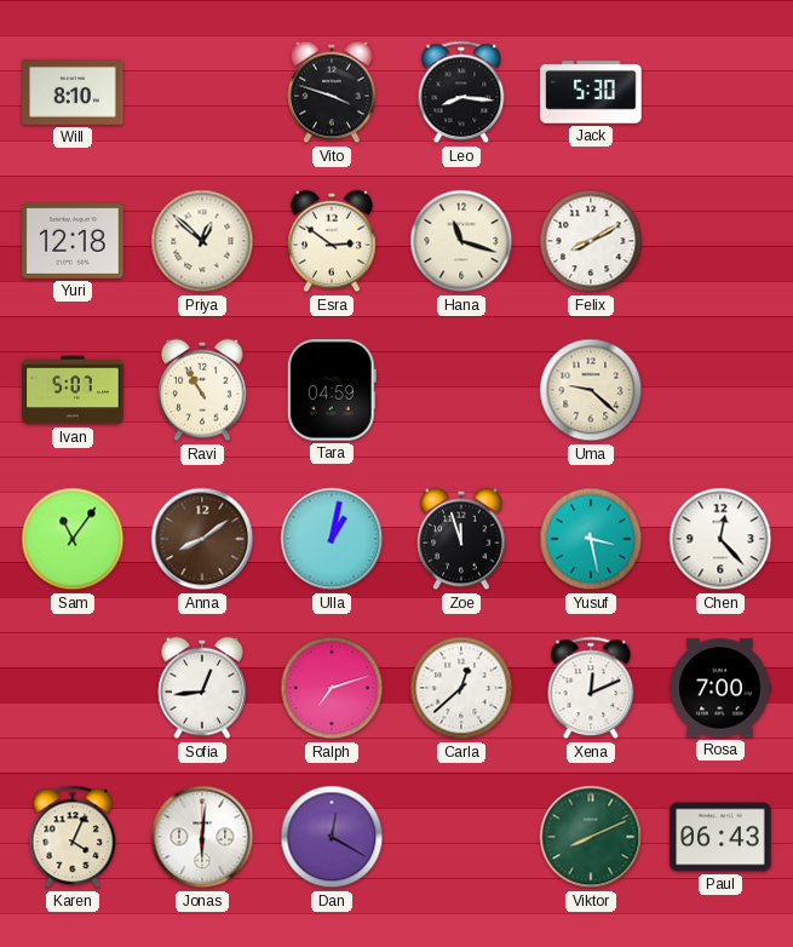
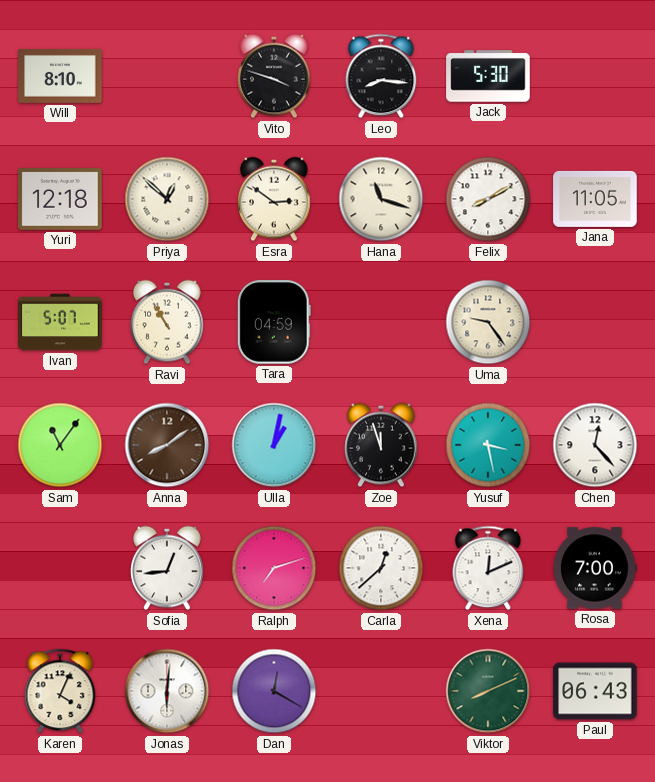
Jana: none -> 11:05
Uma: 9:22 -> 9:24
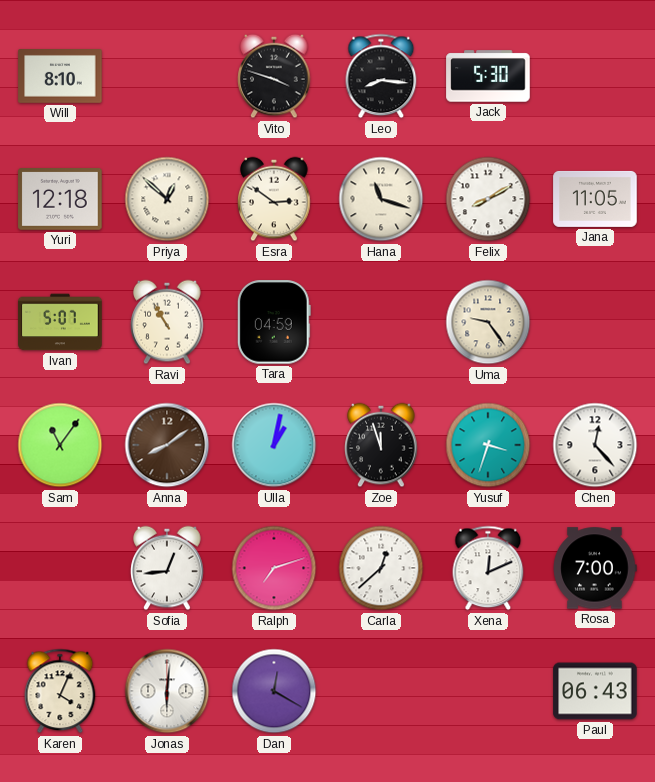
Yusuf: 3:28 -> 3:33
Viktor: 8:11 -> none
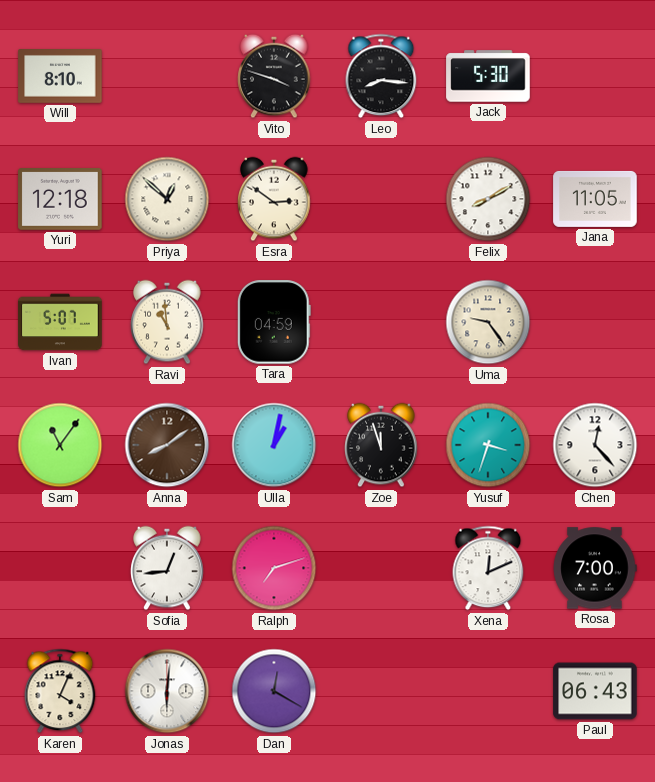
Hana: 11:18 -> none
Ravi: 10:55 -> 10:59
Carla: 12:38 -> none
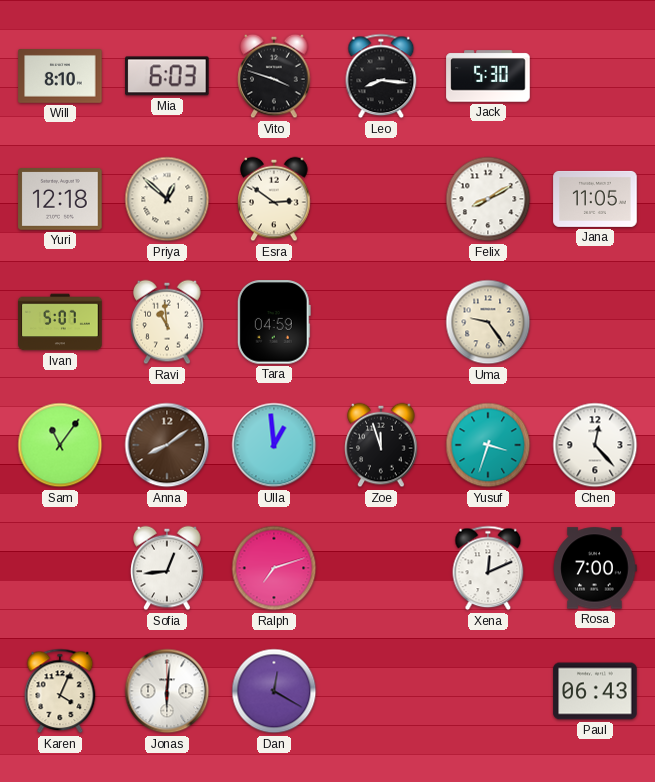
Mia: none -> 6:03
Ulla: 1:02 -> 12:59
